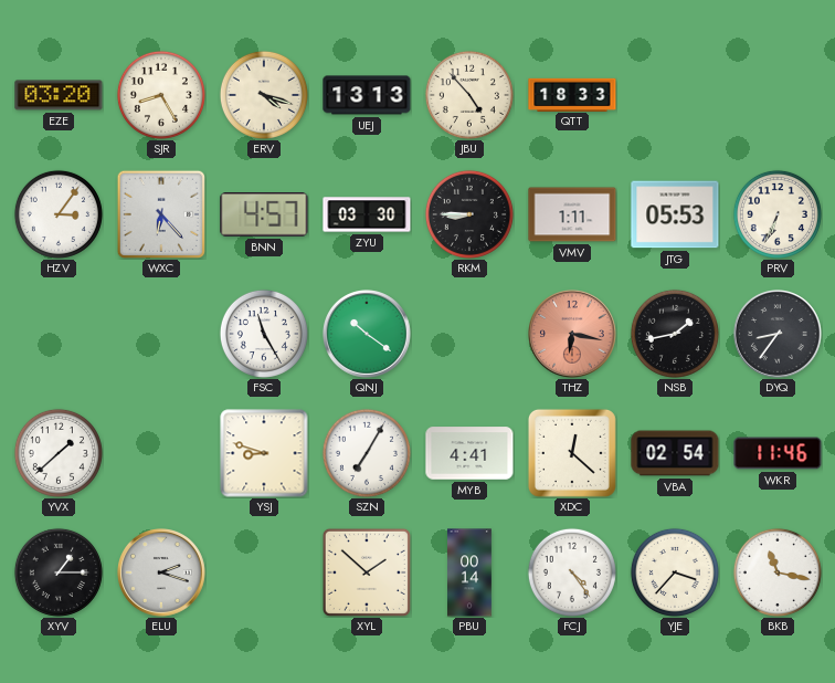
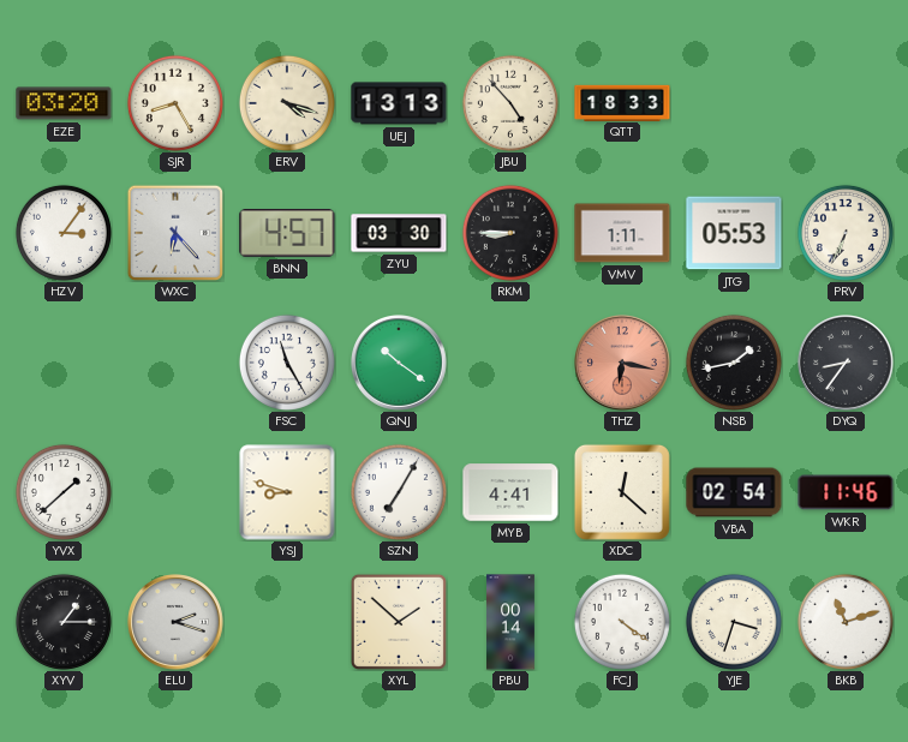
FCJ: 4:24 -> 4:21
YJE: 3:37 -> 3:33
BKB: 11:17 -> 11:12
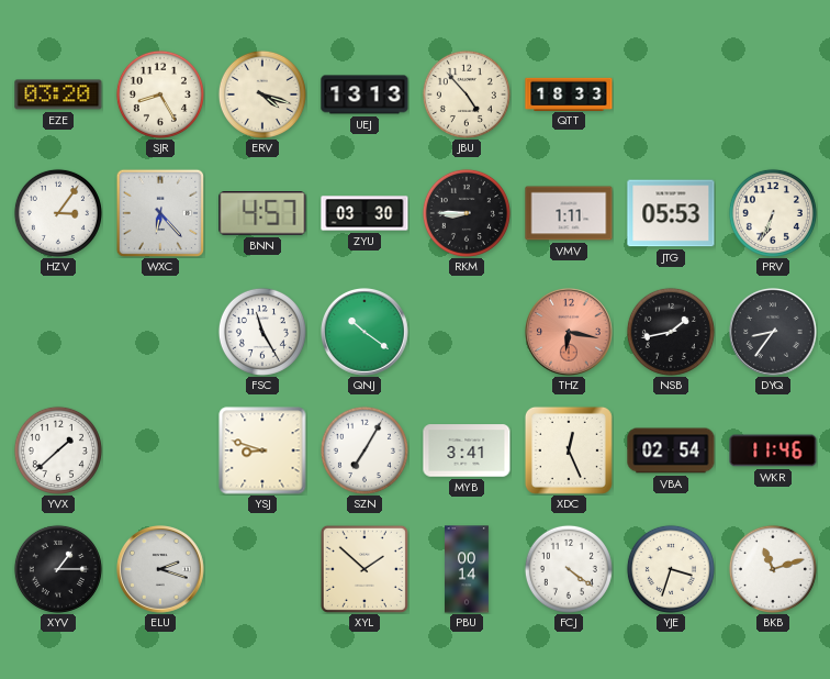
MYB: 4:41 -> 3:41
XDC: 12:22 -> 12:26
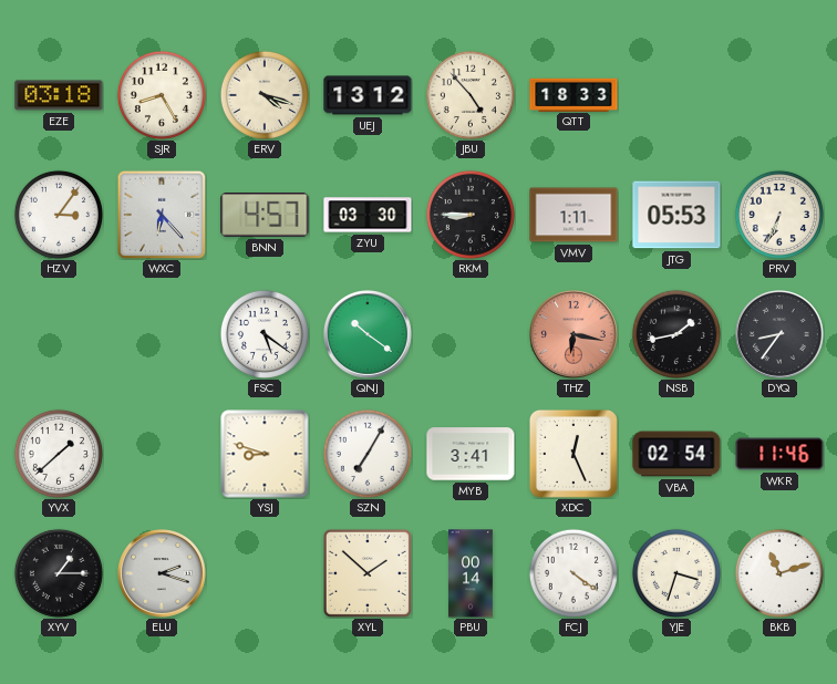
EZE: 03:20 -> 03:18
UEJ: 13:13 -> 13:12
FSC: 11:25 -> 5:21
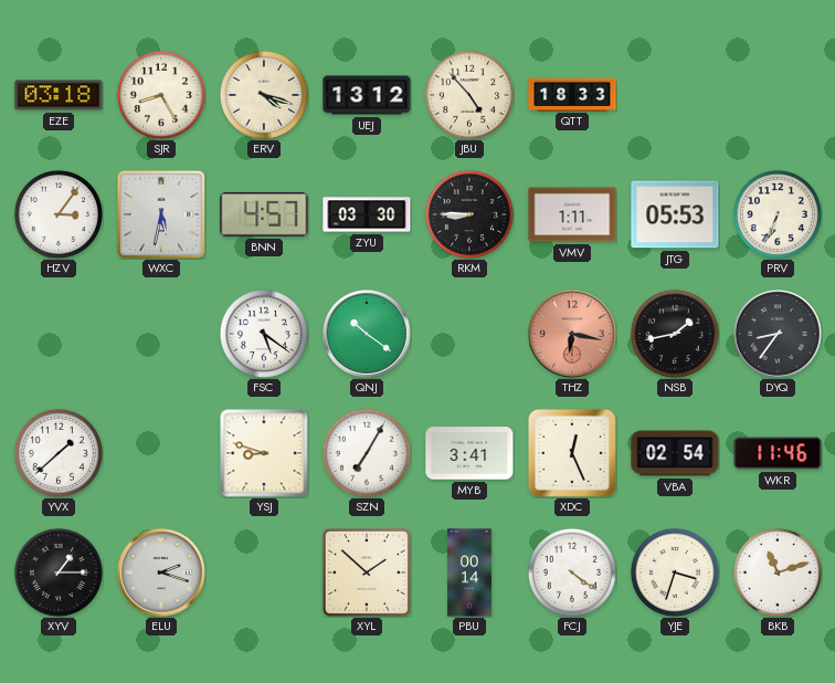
WXC: 6:23 -> 5:32
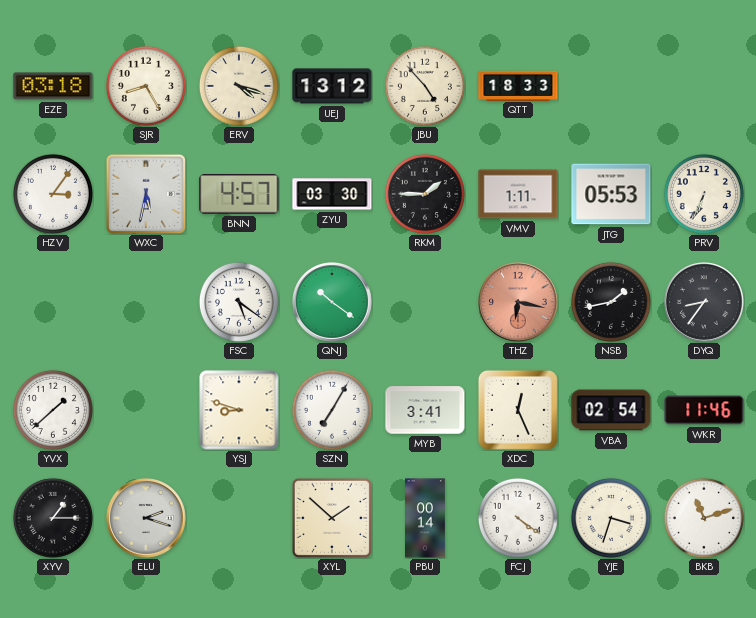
RKM: 8:45 -> 1:45
